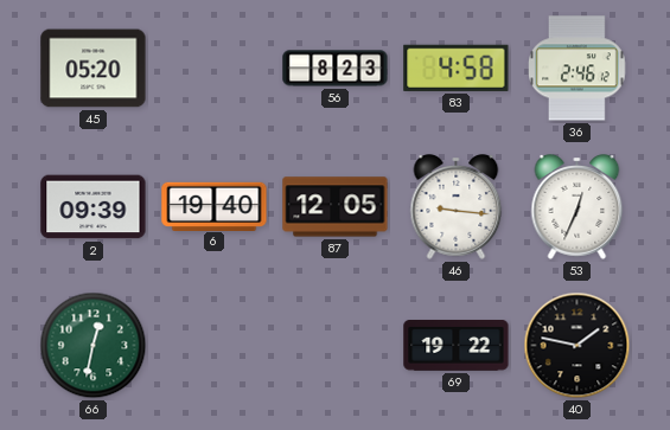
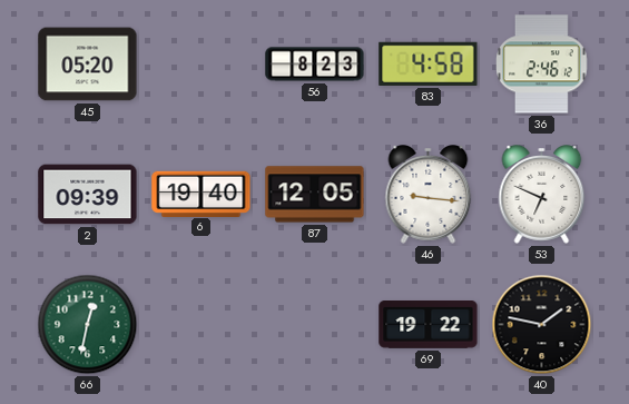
53: 12:34 -> 6:49
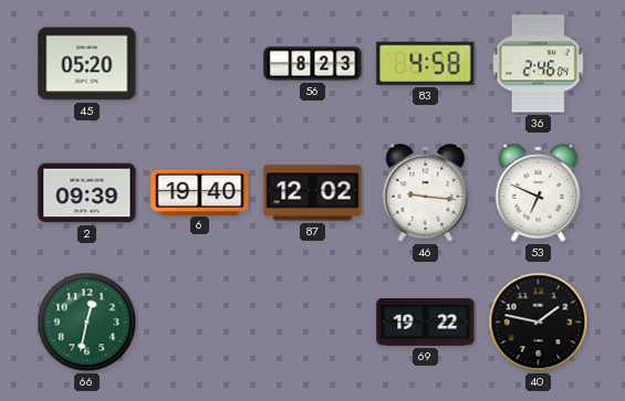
36: 2:46:12 -> 2:46:04
87: 12:05 -> 12:02
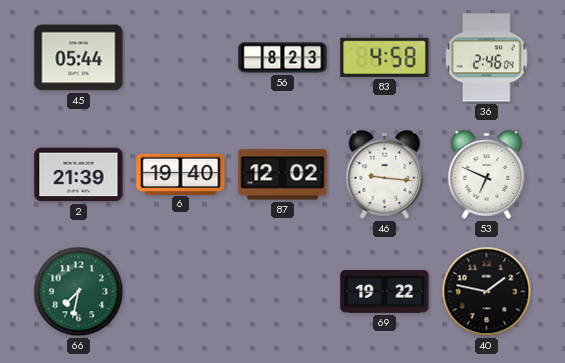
45: 05:20 -> 05:44
2: 09:39 -> 21:39
66: 12:32 -> 7:32
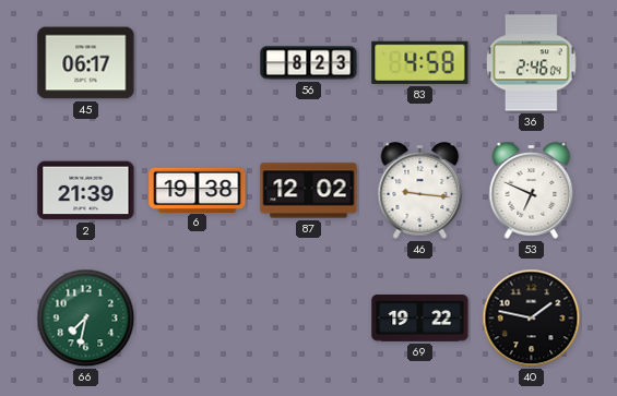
45: 05:44 -> 06:17
6: 19:40 -> 19:38
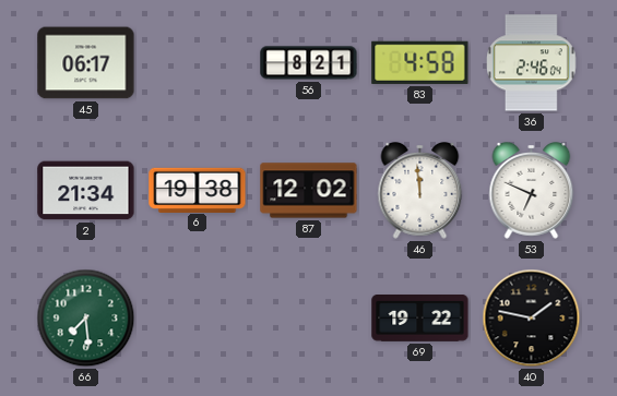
56: 8:23 -> 8:21
2: 21:39 -> 21:34
46: 9:16 -> 11:59
66: 7:32 -> 7:29
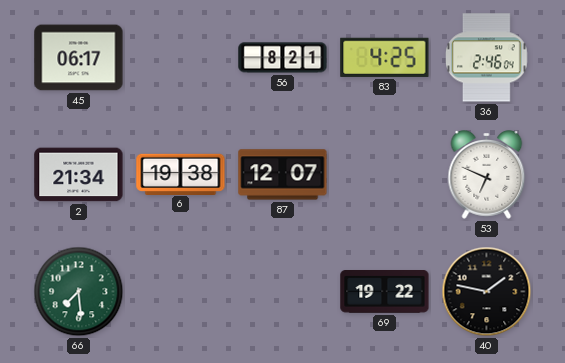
83: 4:58 -> 4:25
87: 12:02 -> 12:07
46: 11:59 -> none
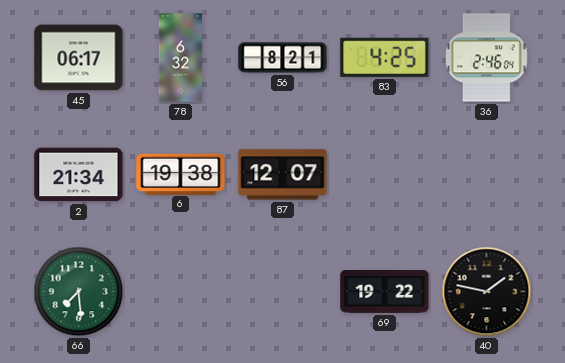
78: none -> 6:32
53: 6:49 -> none
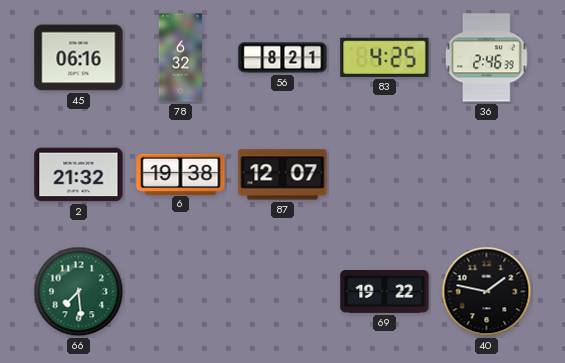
45: 06:17 -> 06:16
36: 2:46:04 -> 2:46:39
2: 21:34 -> 21:32
